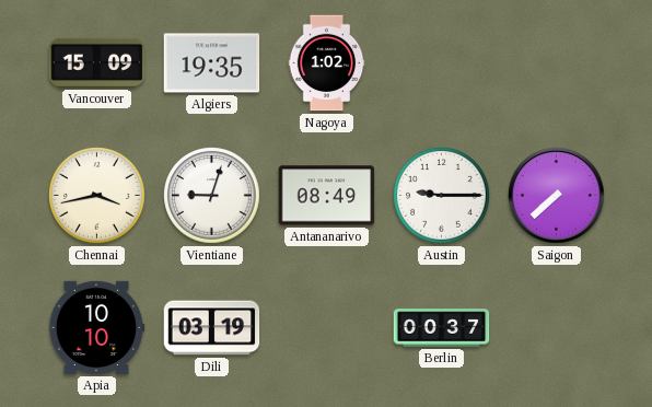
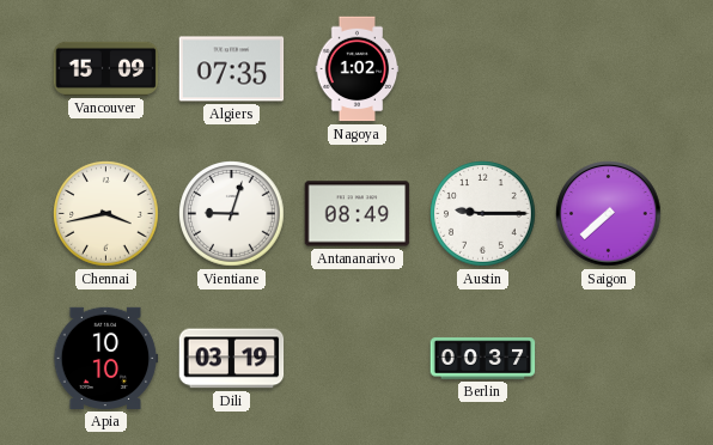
Algiers: 19:35 -> 07:35
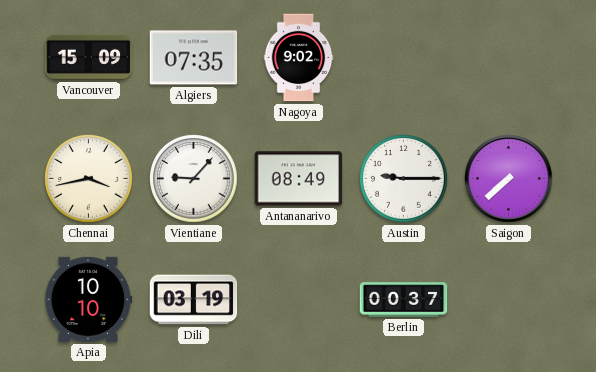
Nagoya: 1:02 -> 9:02
Vientiane: 9:03 -> 9:07
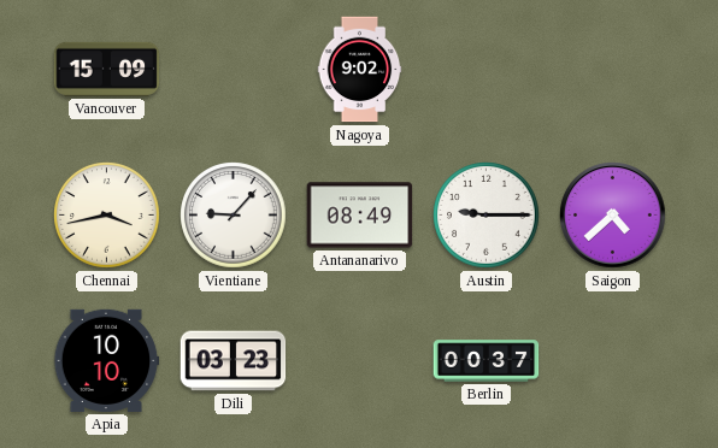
Algiers: 07:35 -> none
Saigon: 7:38 -> 4:38
Dili: 03:19 -> 03:23
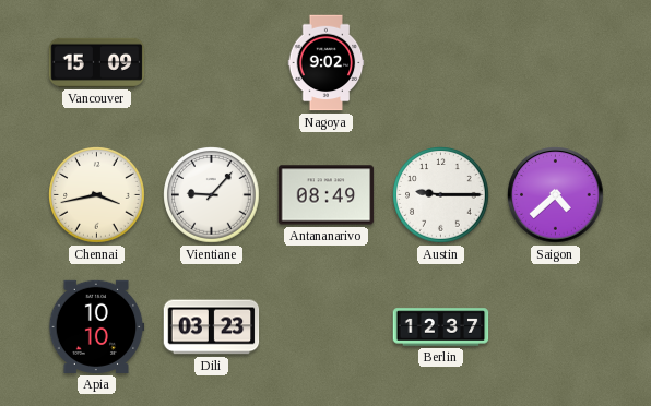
Berlin: 00:37 -> 12:37
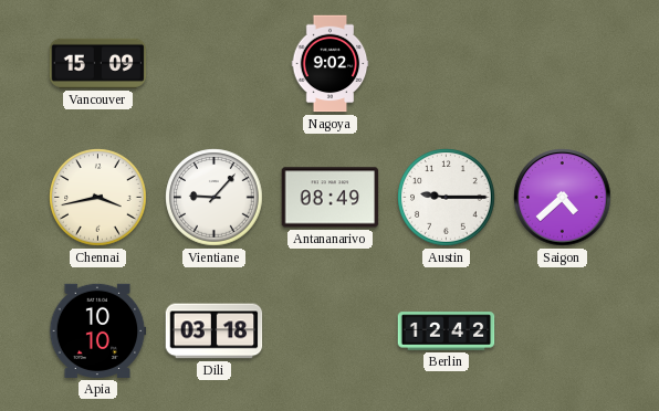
Dili: 03:23 -> 03:18
Berlin: 12:37 -> 12:42
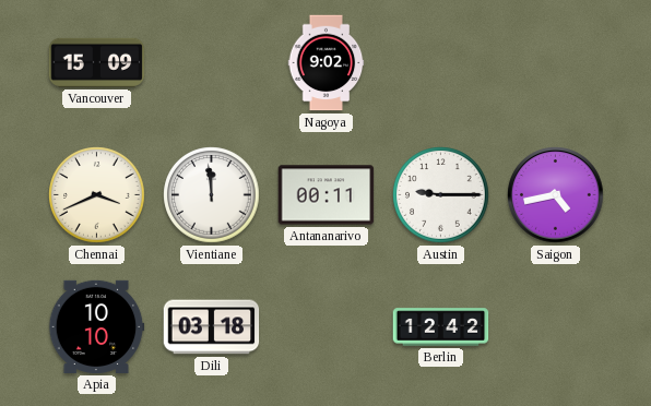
Chennai: 3:43 -> 3:41
Vientiane: 9:07 -> 11:59
Antananarivo: 08:49 -> 00:11
Saigon: 4:38 -> 4:43
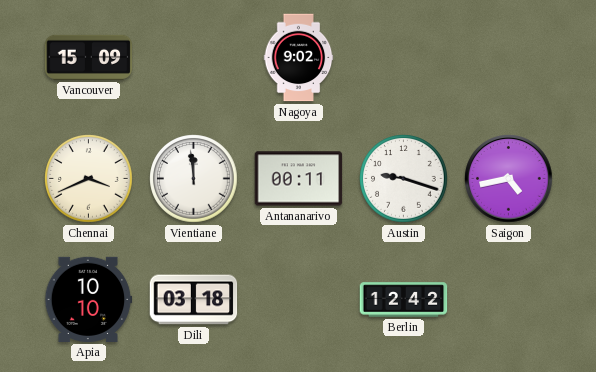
Austin: 9:15 -> 9:18
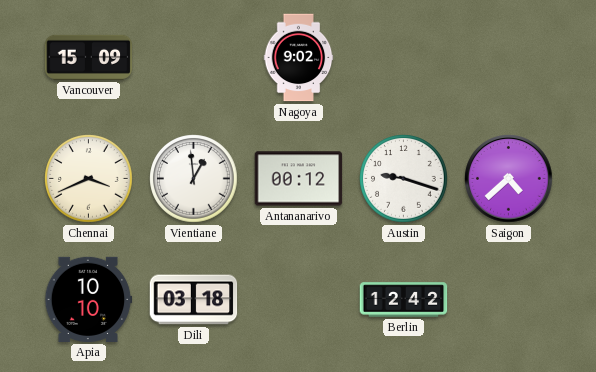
Vientiane: 11:59 -> 12:59
Antananarivo: 00:11 -> 00:12
Saigon: 4:43 -> 4:38
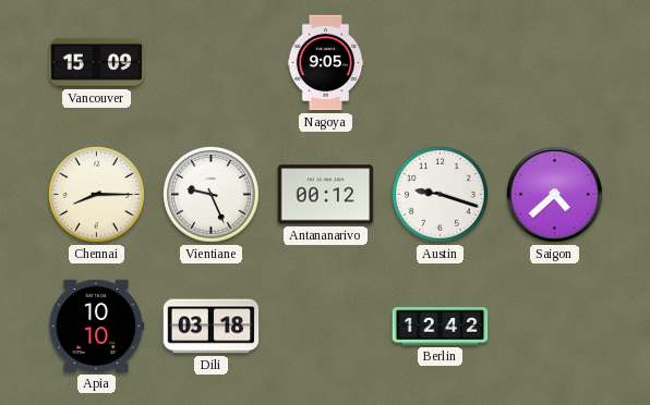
Nagoya: 9:02 -> 9:05
Chennai: 3:41 -> 8:15
Vientiane: 12:59 -> 9:26
